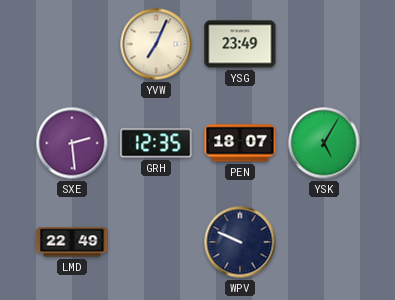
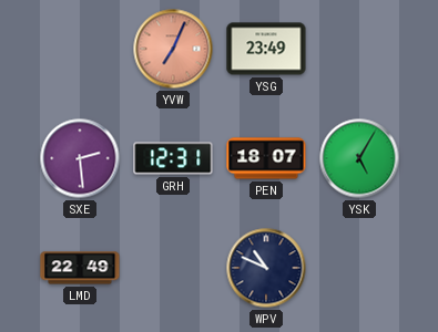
YVW dial: cream -> salmon
GRH: 12:35 -> 12:31
WPV: 9:49 -> 10:49
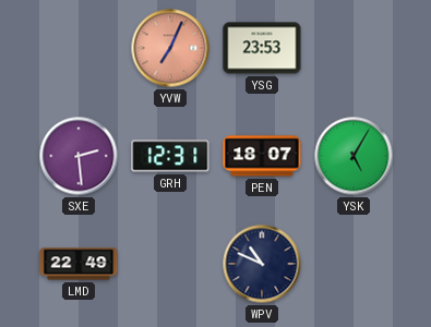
YSG: 23:49 -> 23:53
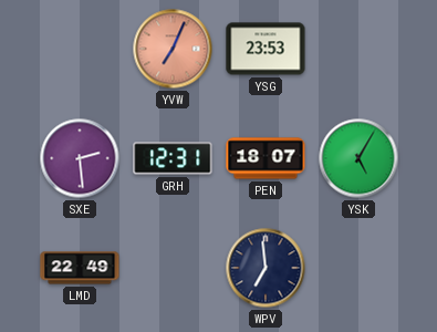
WPV: 10:49 -> 6:59
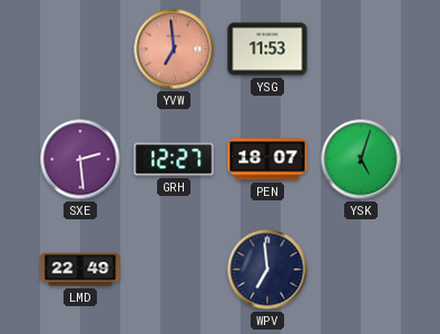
YVW: 7:04 -> 6:59
YSG: 23:53 -> 11:53
GRH: 12:31 -> 12:27
YSK: 5:05 -> 5:03
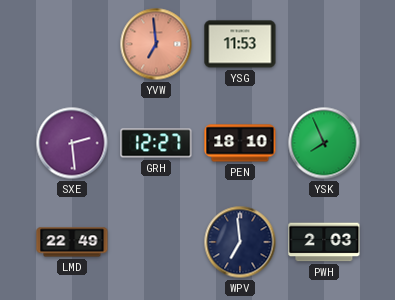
PEN: 18:07 -> 18:10
YSK: 5:03 -> 7:56
PWH: none -> 2:03
